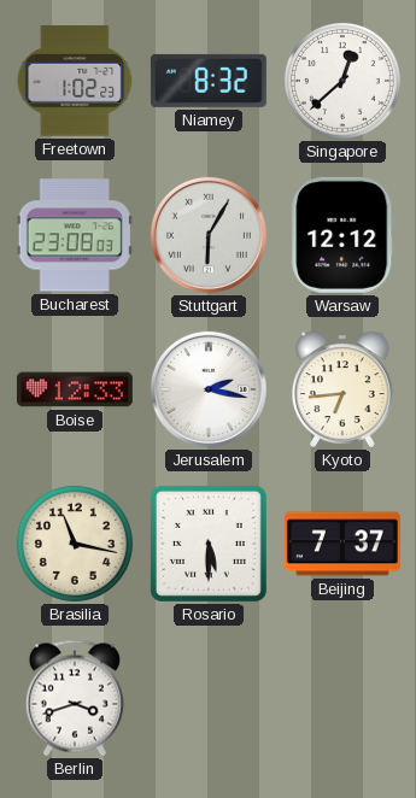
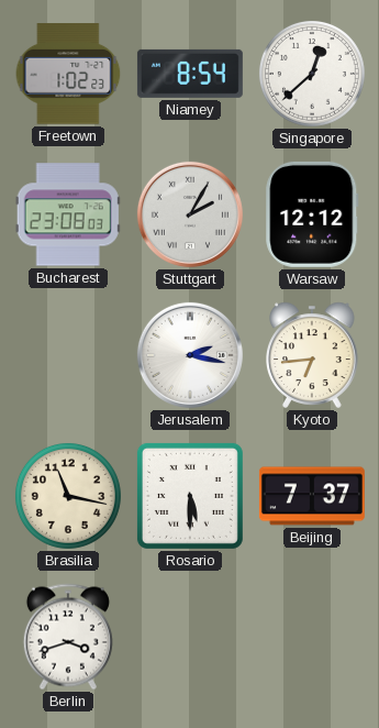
Niamey: 8:32 -> 8:54
Stuttgart: 6:05 -> 2:05
Boise: 12:33 -> none
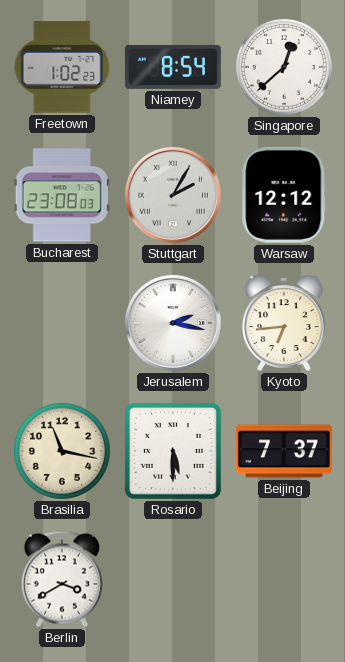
Berlin: 3:42 -> 3:40
